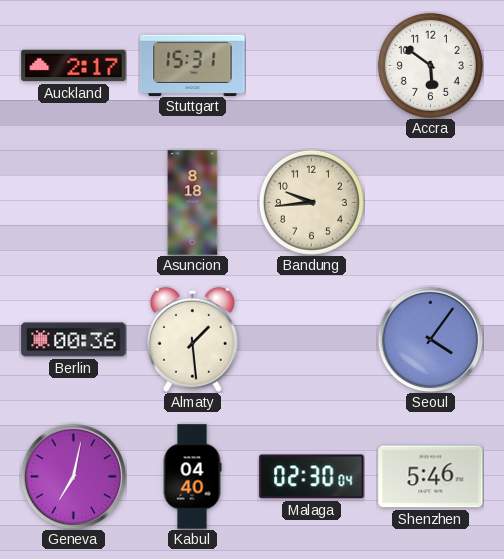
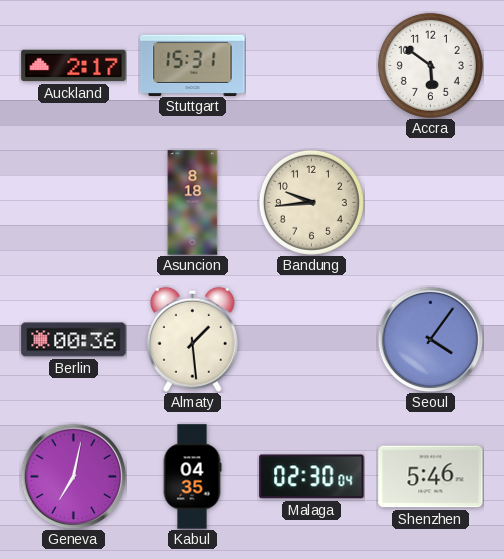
Kabul: 04:40 -> 04:35
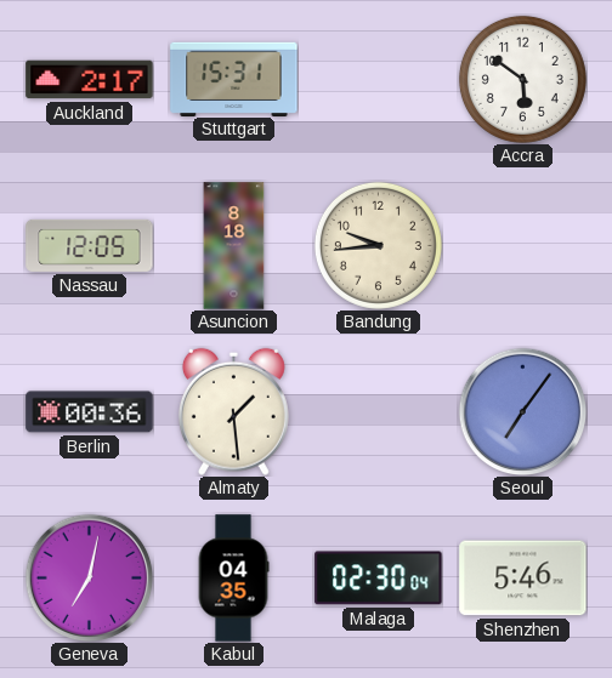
Nassau: none -> 12:05
Seoul: 4:06 -> 7:06
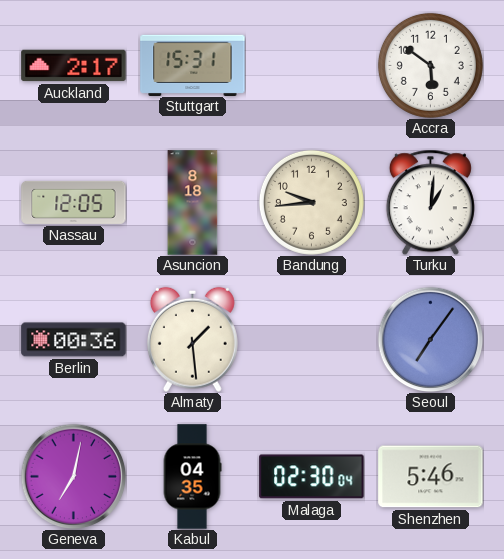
Turku: none -> 1:01
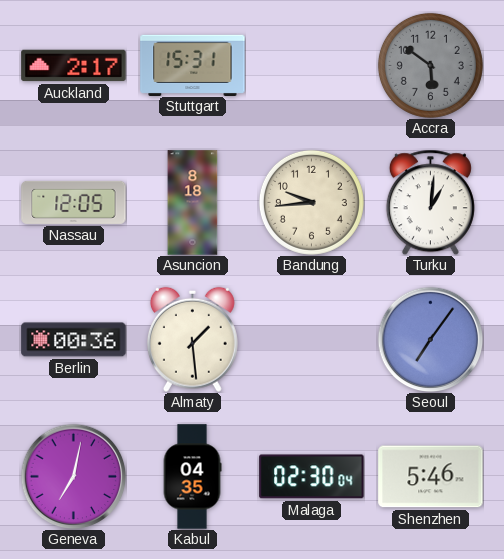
Accra dial: white -> grey
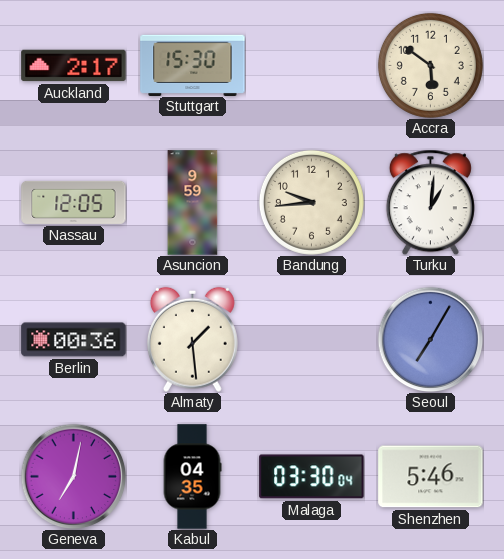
Stuttgart: 15:31 -> 15:30
Accra dial: grey -> cream
Asuncion: 8:18 -> 9:59
Seoul: 7:06 -> 7:05
Malaga: 02:30 -> 03:30
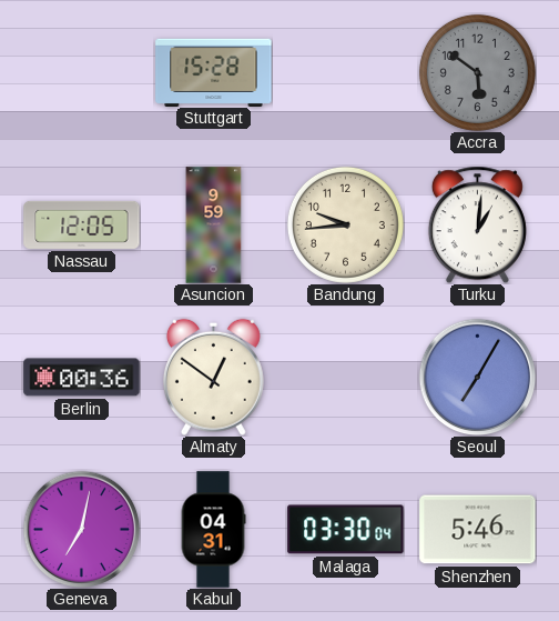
Auckland: 2:17 -> none
Stuttgart: 15:30 -> 15:28
Accra dial: cream -> grey
Almaty: 1:29 -> 12:51
Kabul: 04:35 -> 04:31
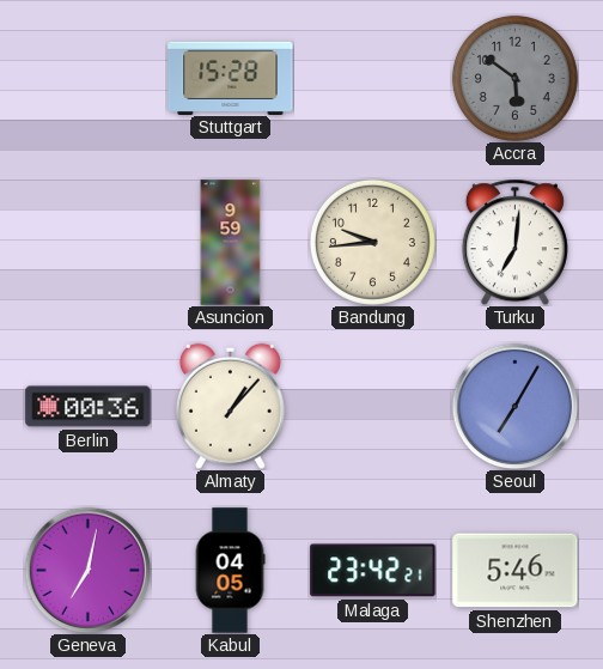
Nassau: 12:05 -> none
Turku: 1:01 -> 7:01
Almaty: 12:51 -> 1:07
Kabul: 04:31 -> 04:05
Malaga: 03:30 -> 23:42
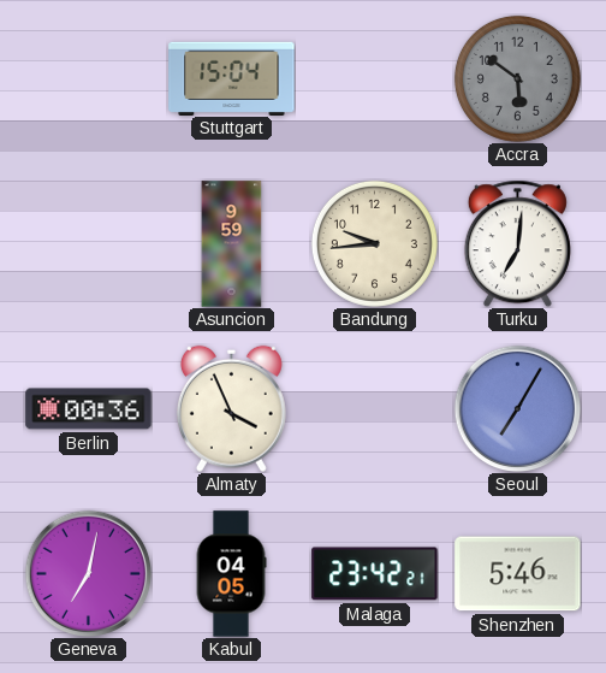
Stuttgart: 15:28 -> 15:04
Almaty: 1:07 -> 3:56
